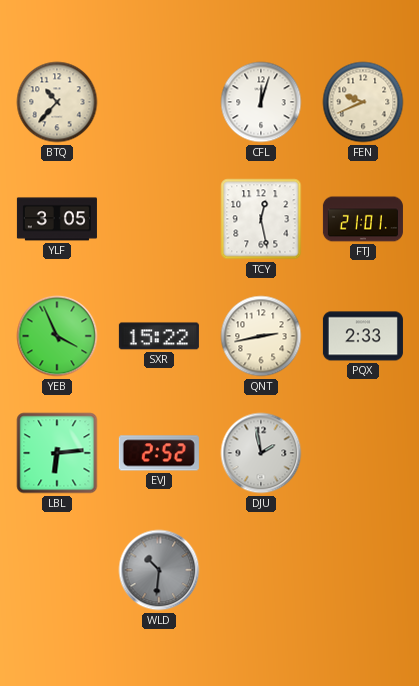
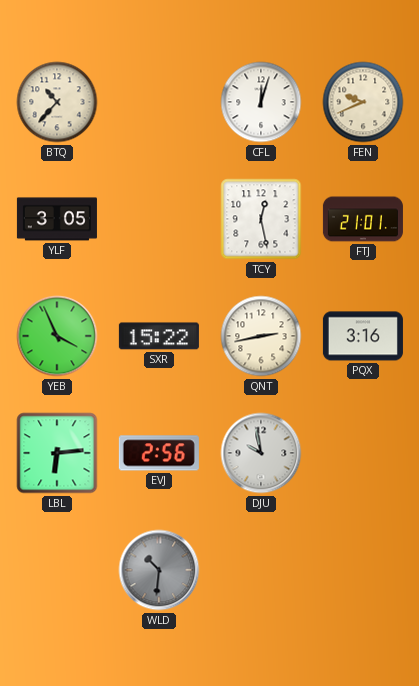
PQX: 2:33 -> 3:16
EVJ: 2:52 -> 2:56
DJU: 1:58 -> 9:58
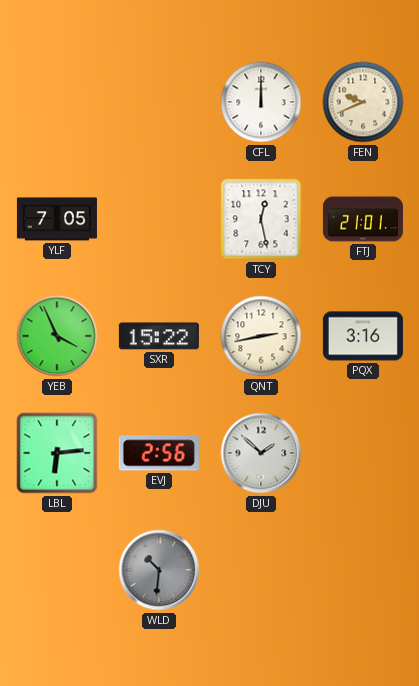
BTQ: 10:37 -> none
CFL: 12:03 -> 12:00
YLF: 3:05 -> 7:05
DJU: 9:58 -> 1:52
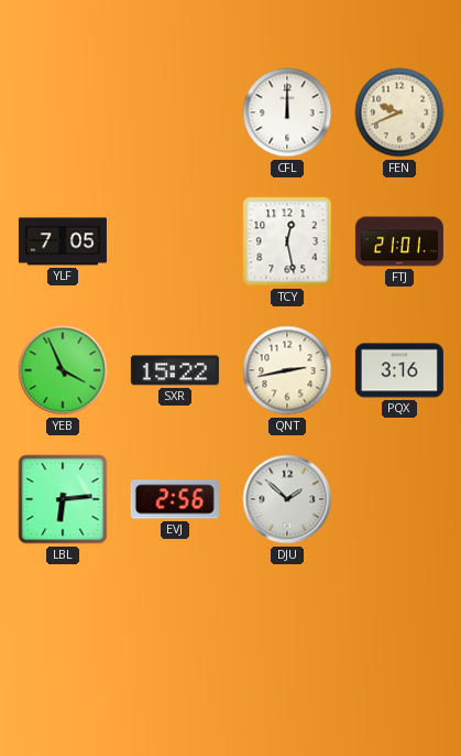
WLD: 10:31 -> none
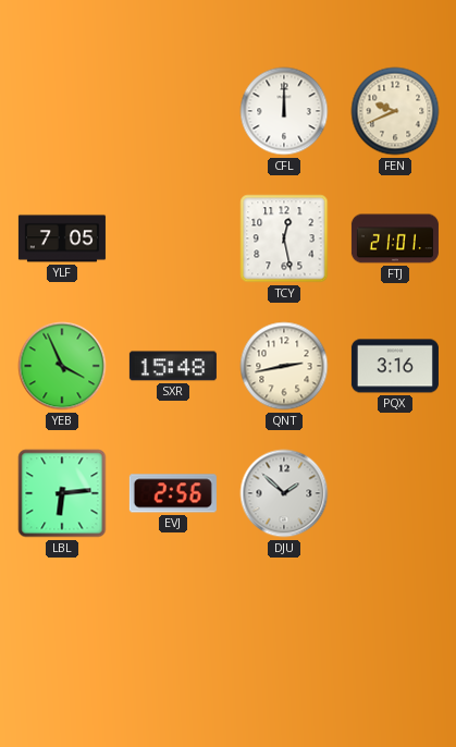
SXR: 15:22 -> 15:48
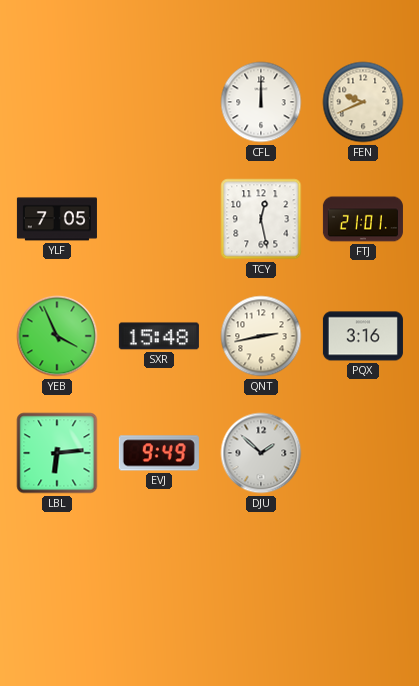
EVJ: 2:56 -> 9:49
